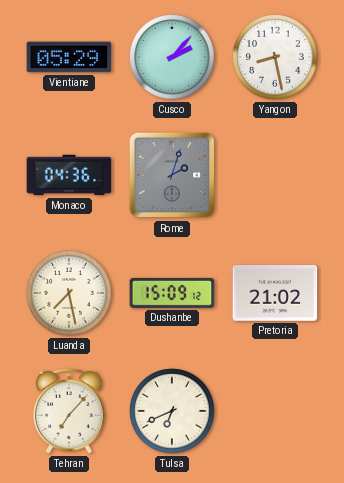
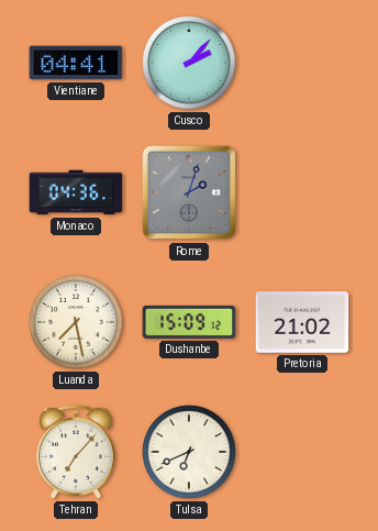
Vientiane: 05:29 -> 04:41
Yangon: 8:28 -> none
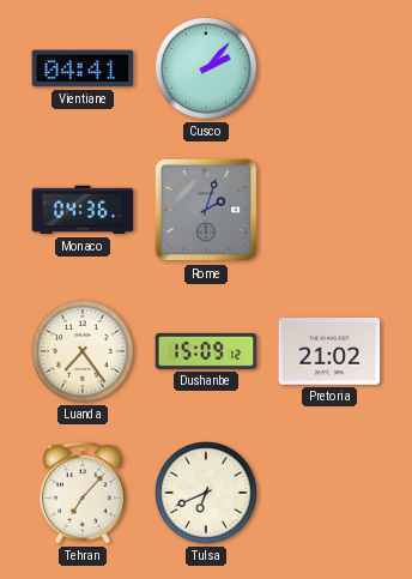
Luanda: 7:28 -> 7:24
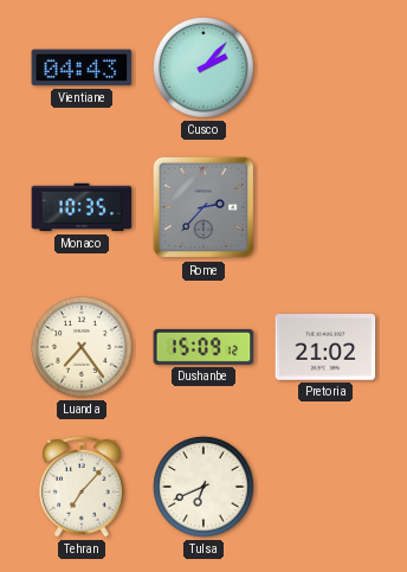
Vientiane: 04:41 -> 04:43
Monaco: 04:36 -> 10:35
Rome: 2:03 -> 2:37
